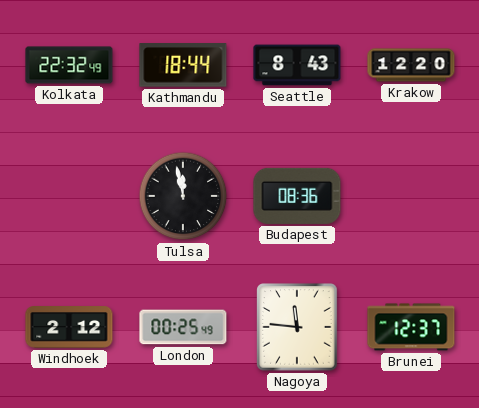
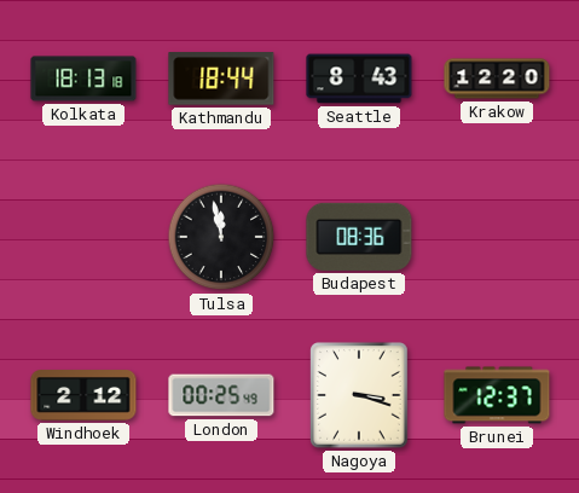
Kolkata: 22:32 -> 18:13
Nagoya: 11:46 -> 3:18
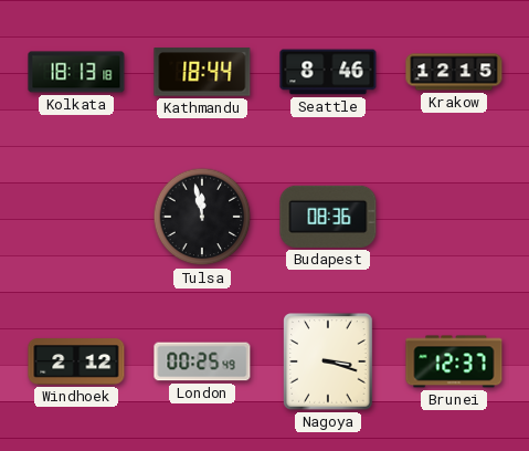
Seattle: 8:43 -> 8:46
Krakow: 12:20 -> 12:15
